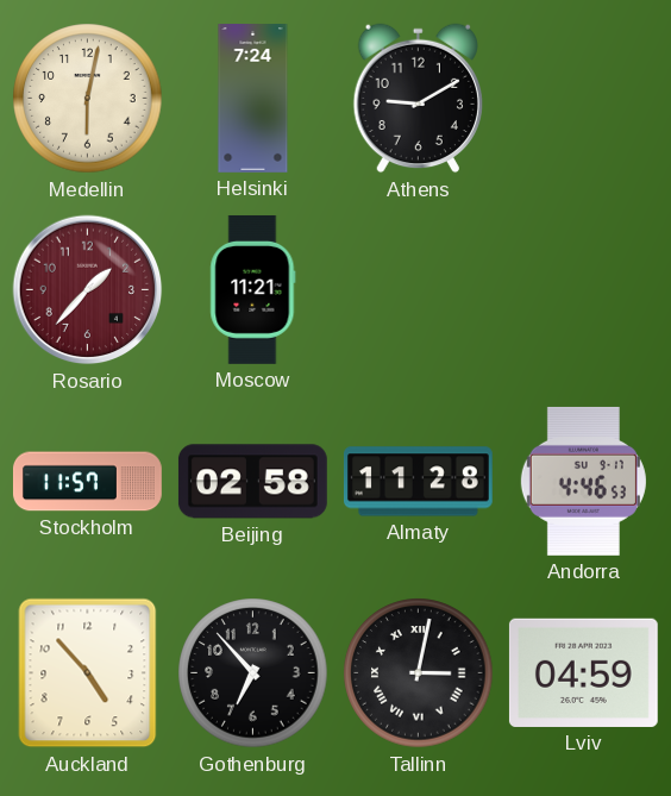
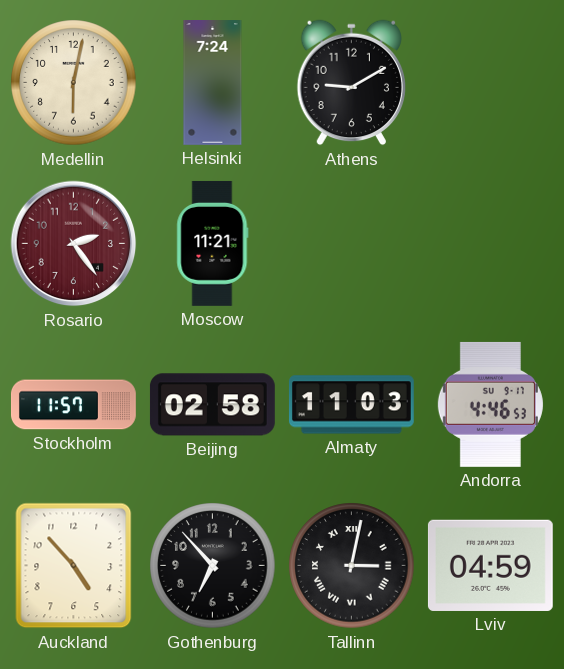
Rosario: 1:37 -> 2:24
Almaty: 11:28 -> 11:03
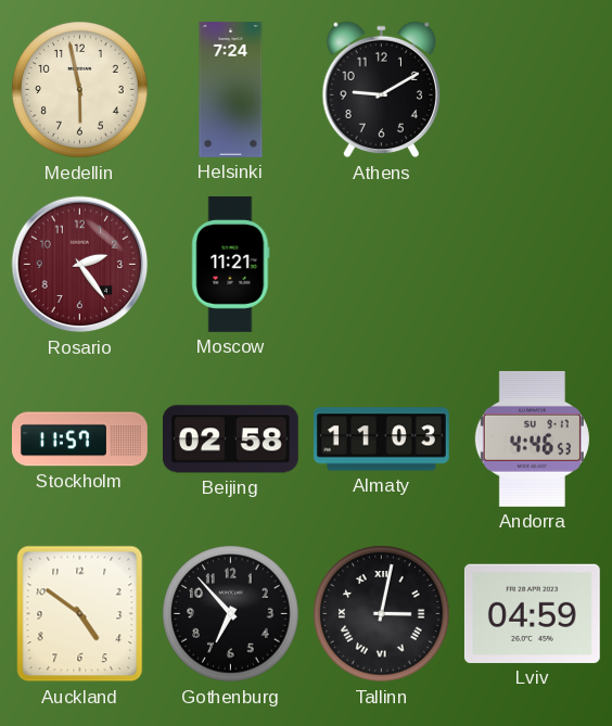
Medellin: 6:02 -> 5:58
Auckland: 4:53 -> 4:51
